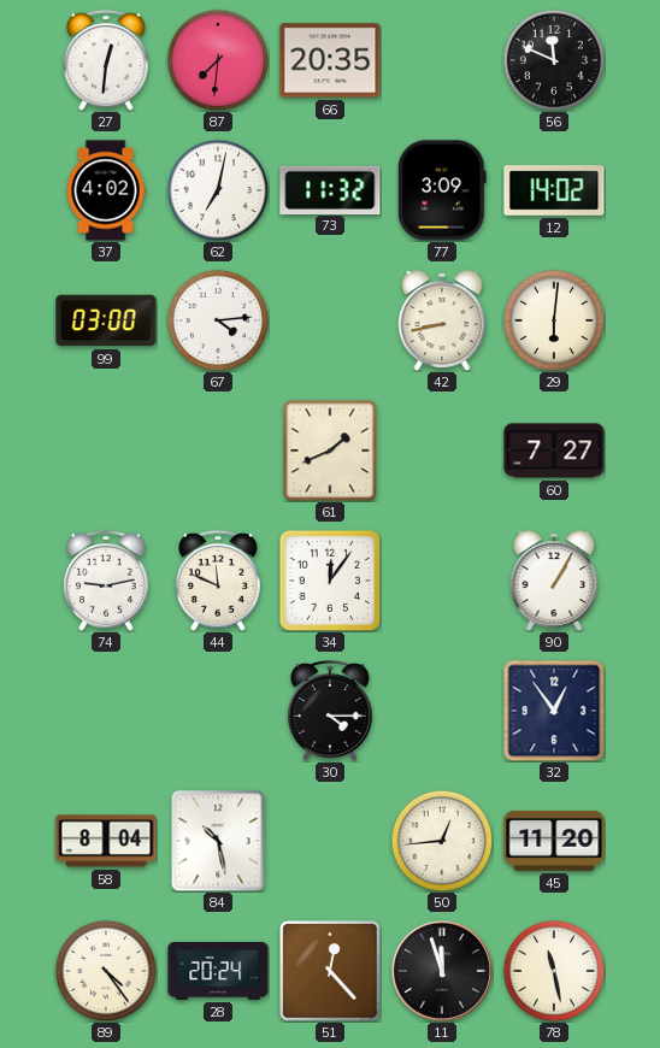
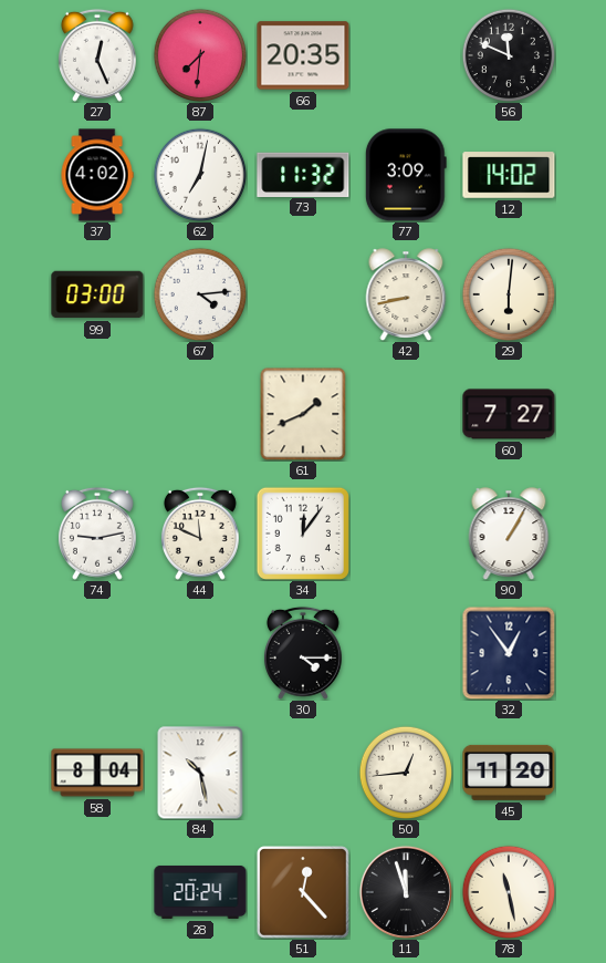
27: 12:31 -> 12:26
89: 4:24 -> none
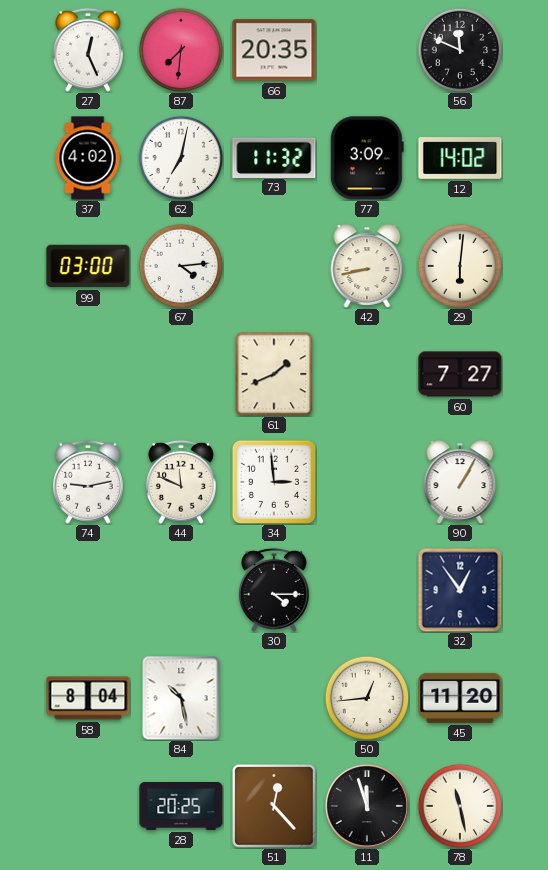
34: 12:06 -> 2:59
28: 20:24 -> 20:25
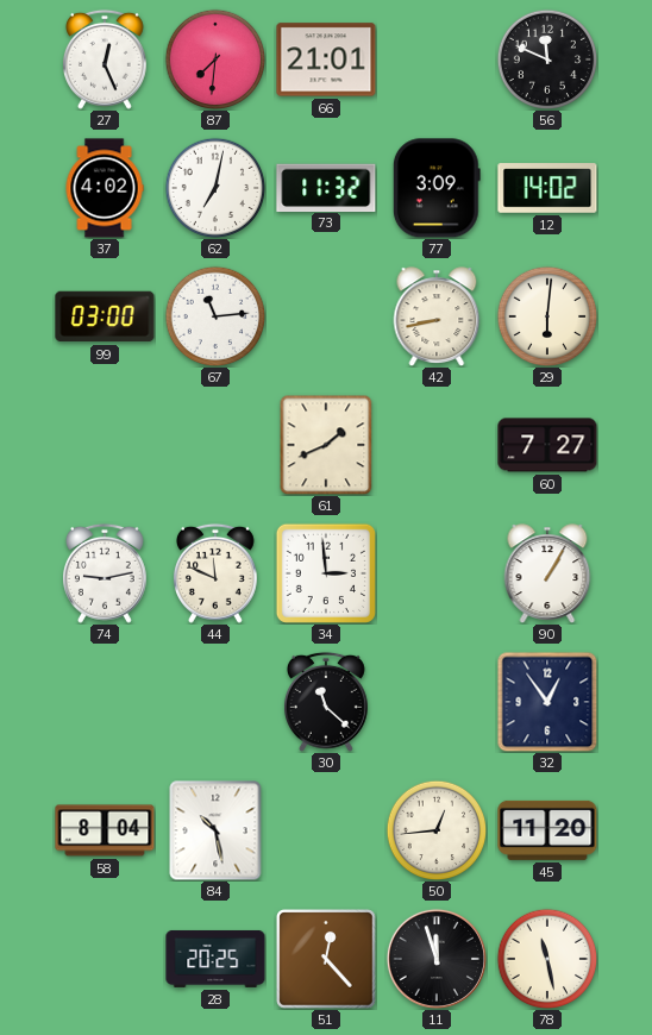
66: 20:35 -> 21:01
67: 4:14 -> 11:14
30: 4:15 -> 11:22
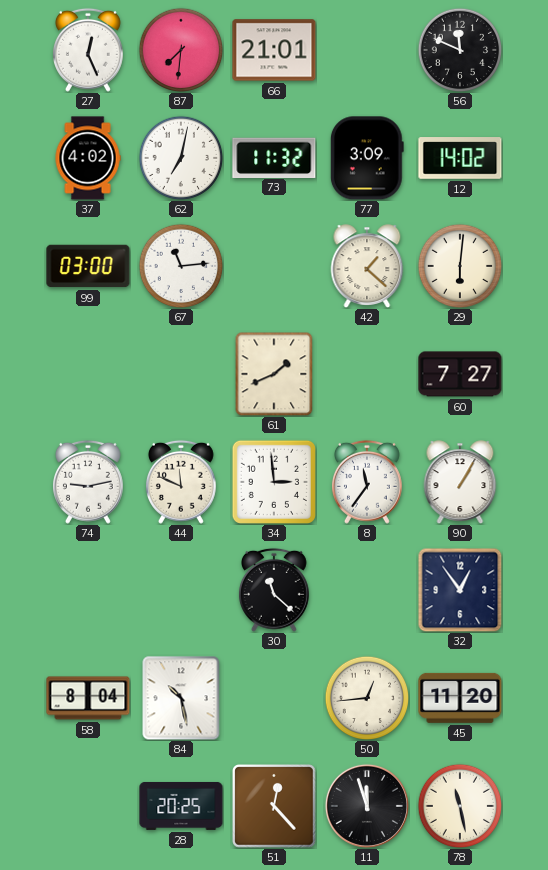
42: 8:43 -> 1:22
8: none -> 11:36
